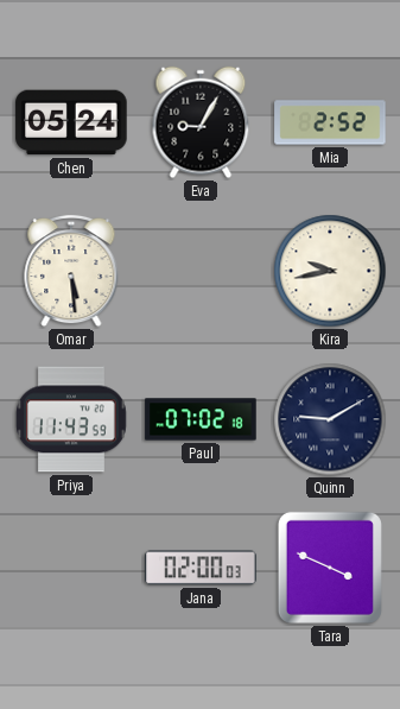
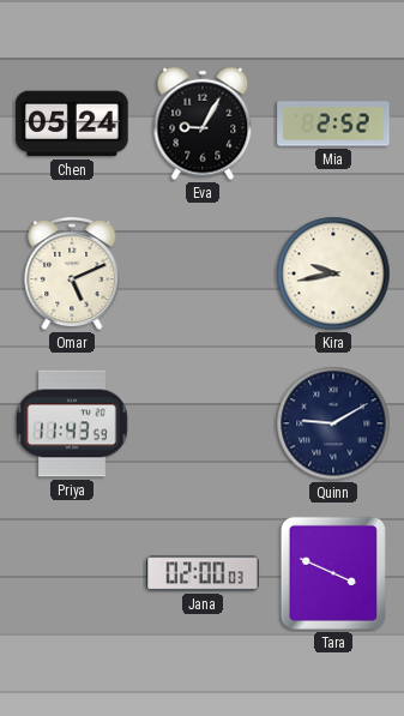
Omar: 5:29 -> 5:11
Paul: 07:02 -> none
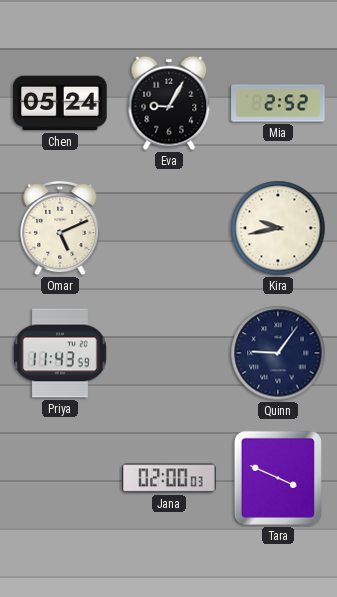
Quinn: 9:10 -> 9:06
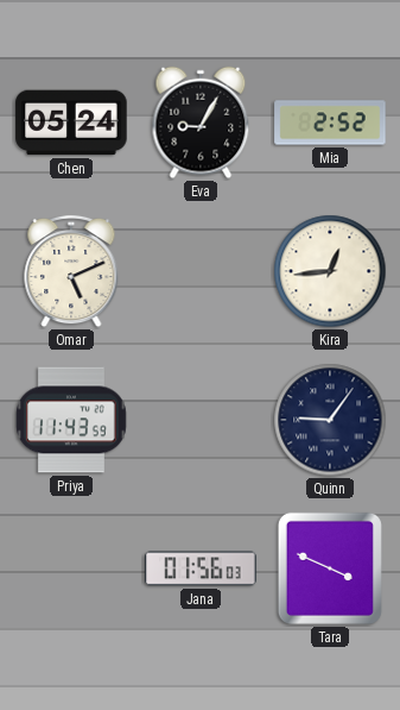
Kira: 9:43 -> 12:44
Jana: 02:00 -> 01:56
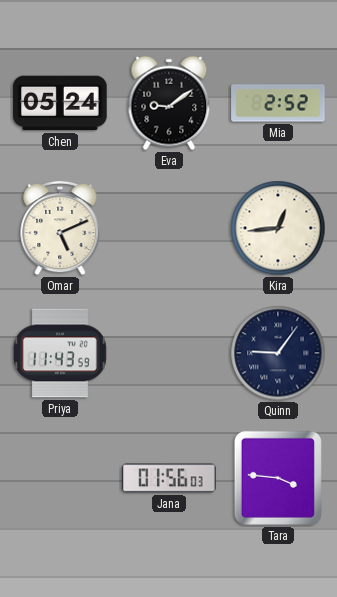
Eva: 9:05 -> 9:09
Tara: 3:49 -> 3:46
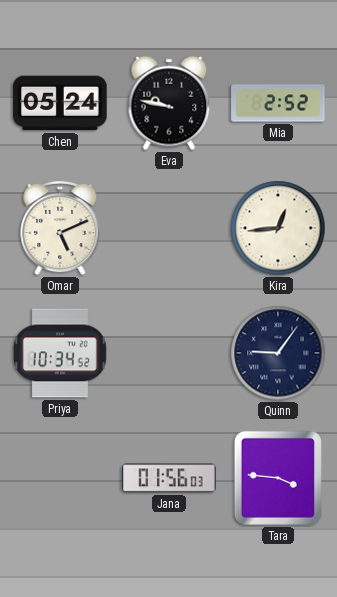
Eva: 9:09 -> 9:47
Priya: 11:43 -> 10:34
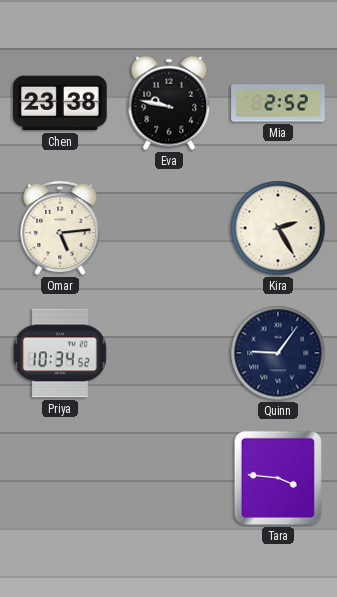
Chen: 05:24 -> 23:38
Omar: 5:11 -> 5:14
Kira: 12:44 -> 2:25
Jana: 01:56 -> none
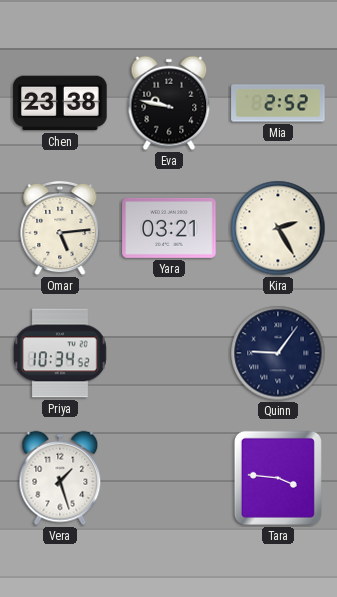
Yara: none -> 03:21
Vera: none -> 1:27
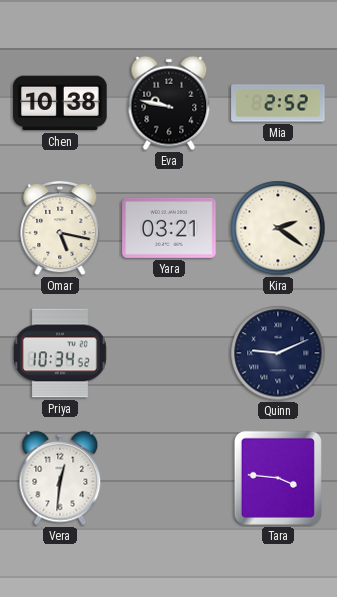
Chen: 23:38 -> 10:38
Omar: 5:14 -> 5:17
Kira: 2:25 -> 2:21
Quinn: 9:06 -> 9:11
Vera: 1:27 -> 12:31
